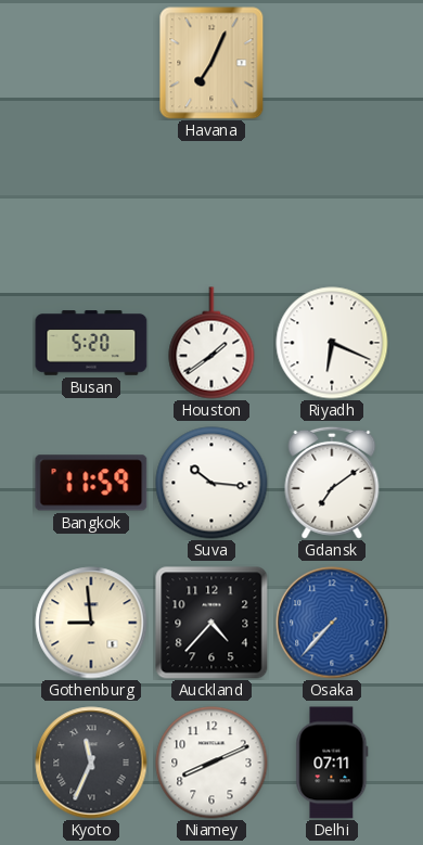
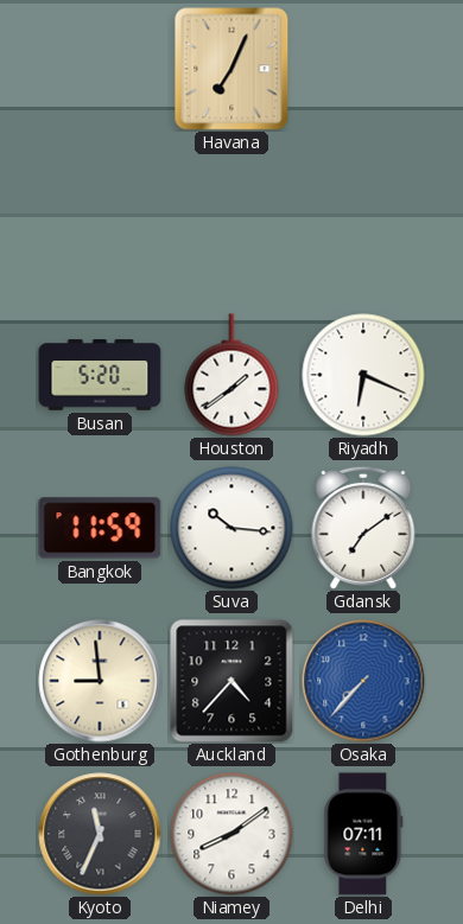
Niamey: 8:11 -> 8:09
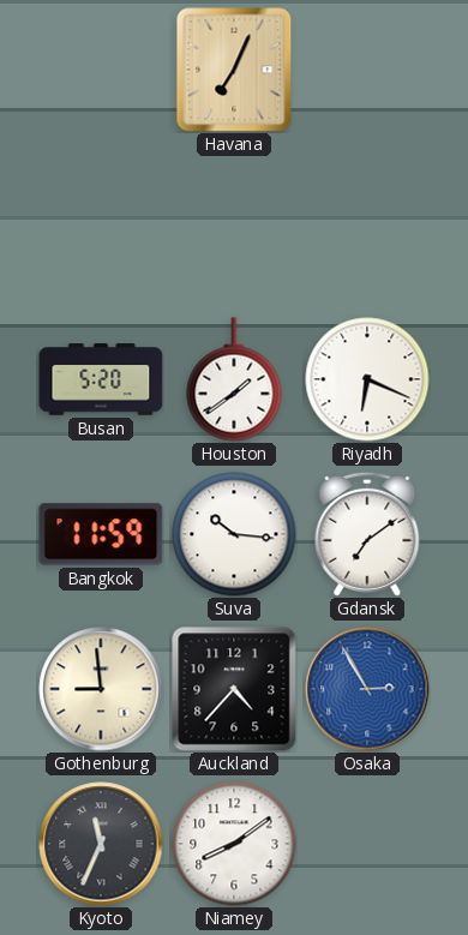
Osaka: 7:37 -> 2:55
Delhi: 07:11 -> none
